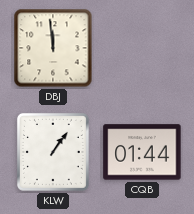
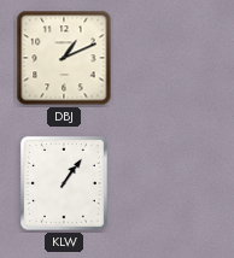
DBJ: 11:59 -> 1:11
CQB: 01:44 -> none
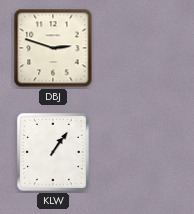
DBJ: 1:11 -> 2:48
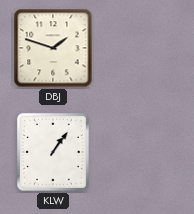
DBJ: 2:48 -> 1:48
